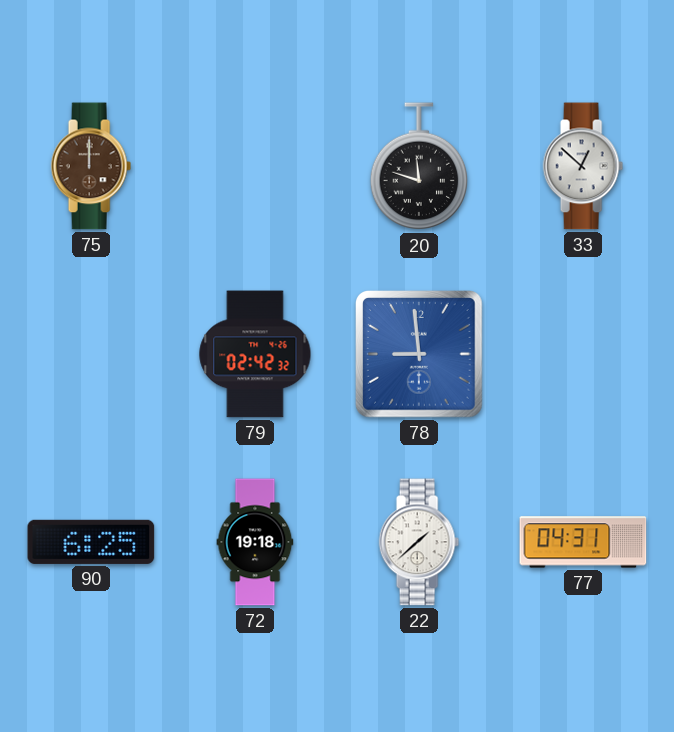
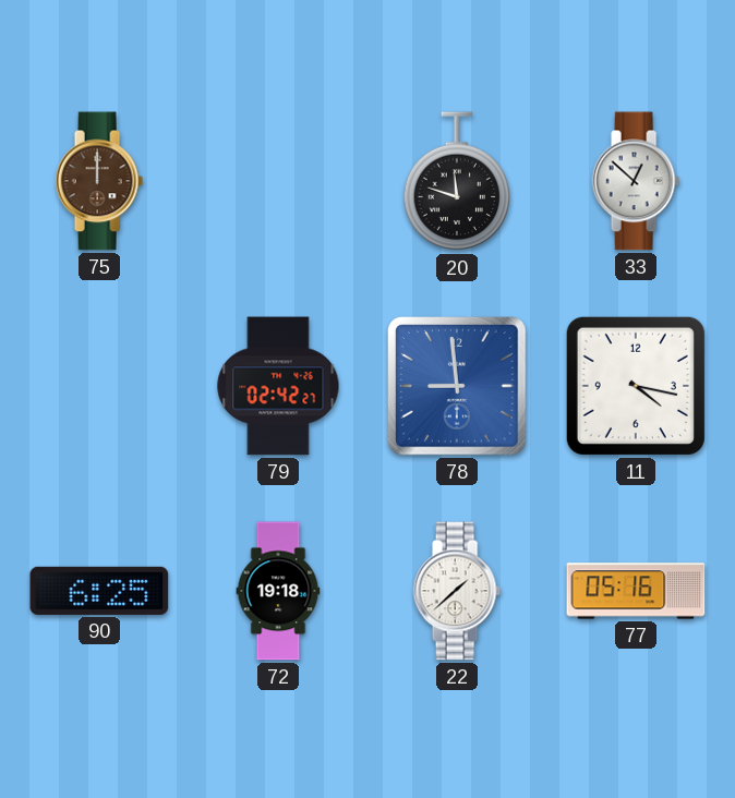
79: 02:42:32 -> 02:42:27
11: none -> 4:17
77: 04:31 -> 05:16
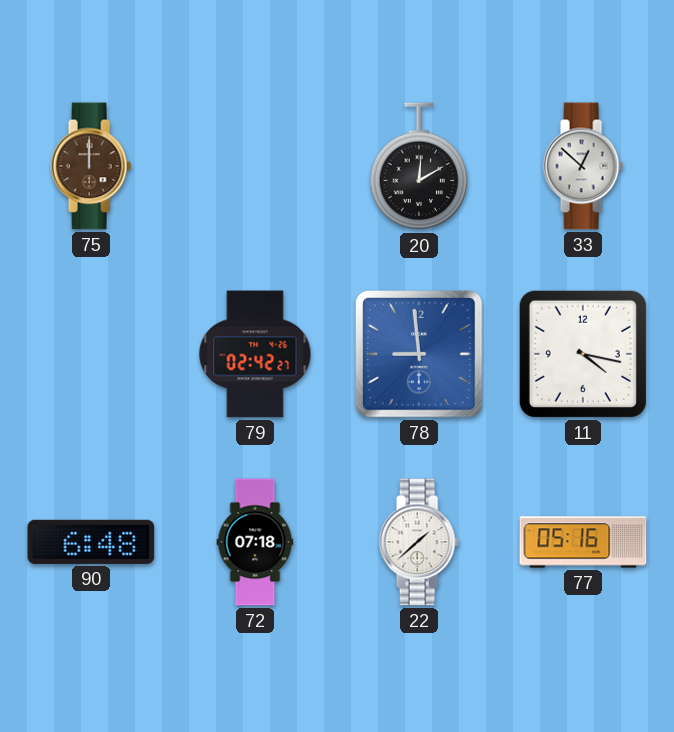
20: 11:48 -> 12:10
90: 6:25 -> 6:48
72: 19:18 -> 07:18
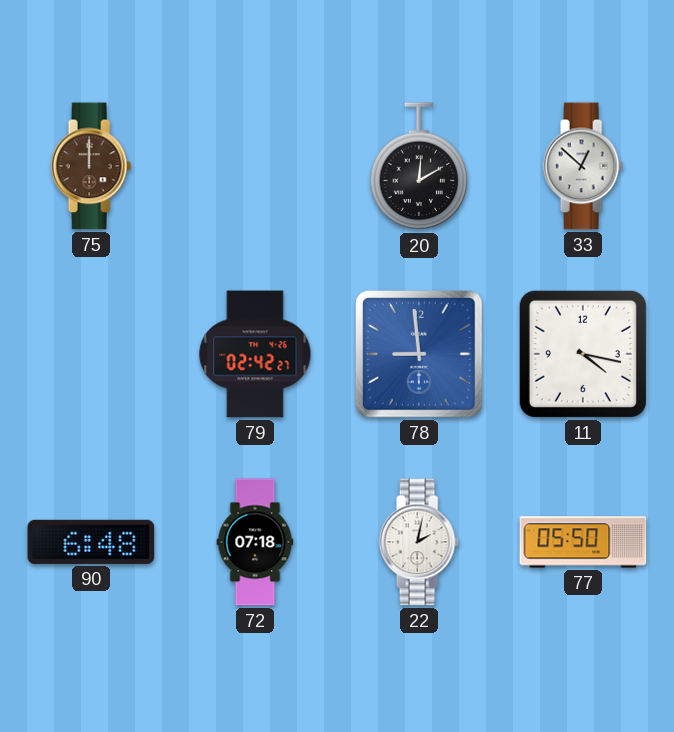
22: 1:38 -> 2:02
77: 05:16 -> 05:50
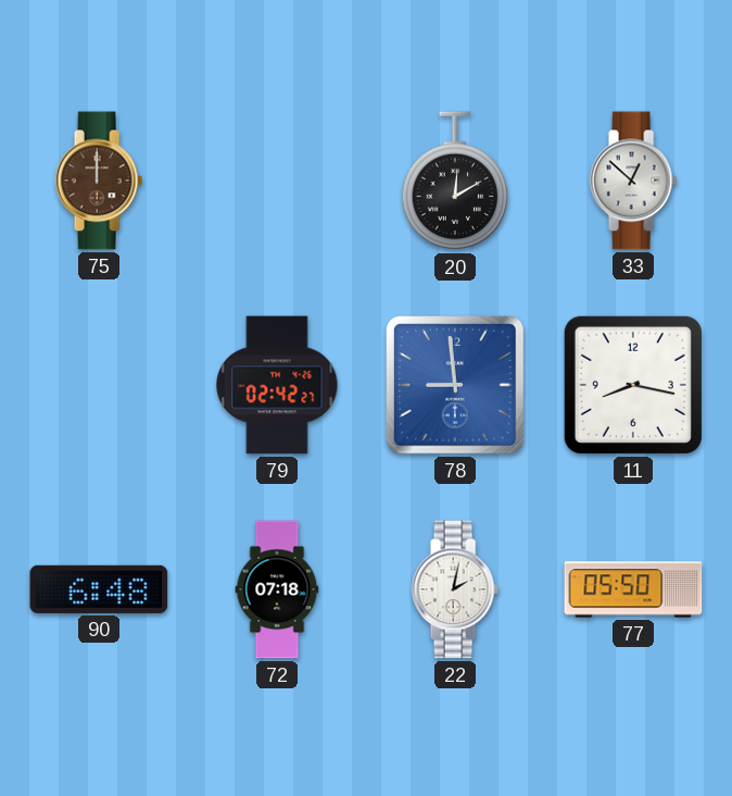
11: 4:17 -> 8:17
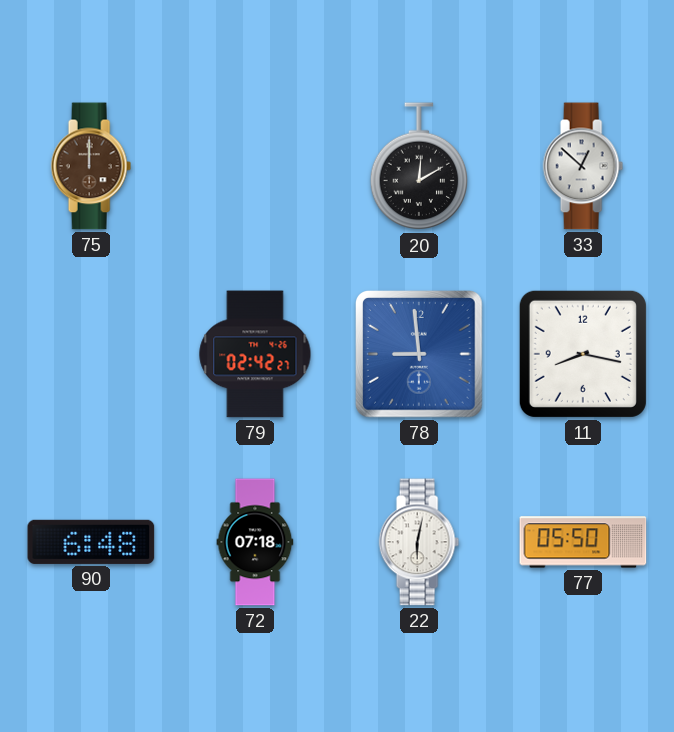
22: 2:02 -> 6:02
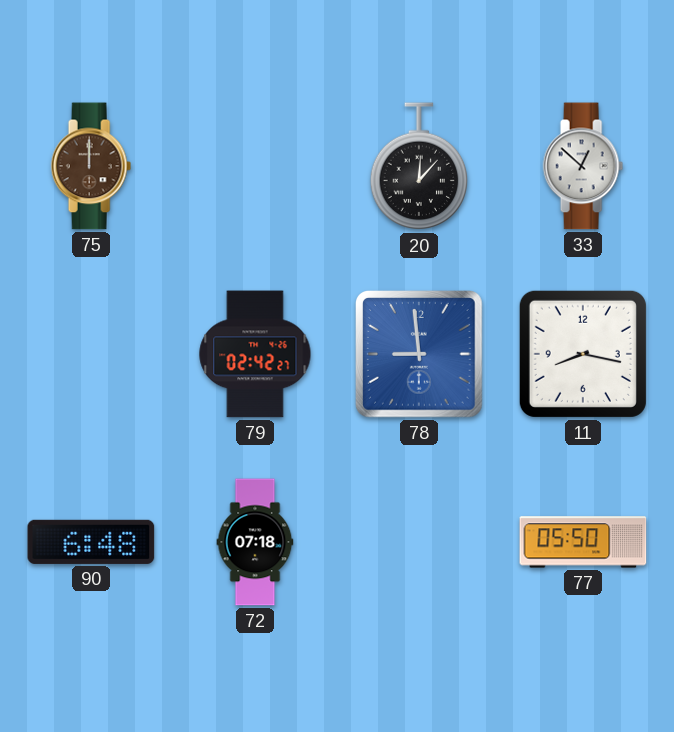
20: 12:10 -> 12:07
22: 6:02 -> none
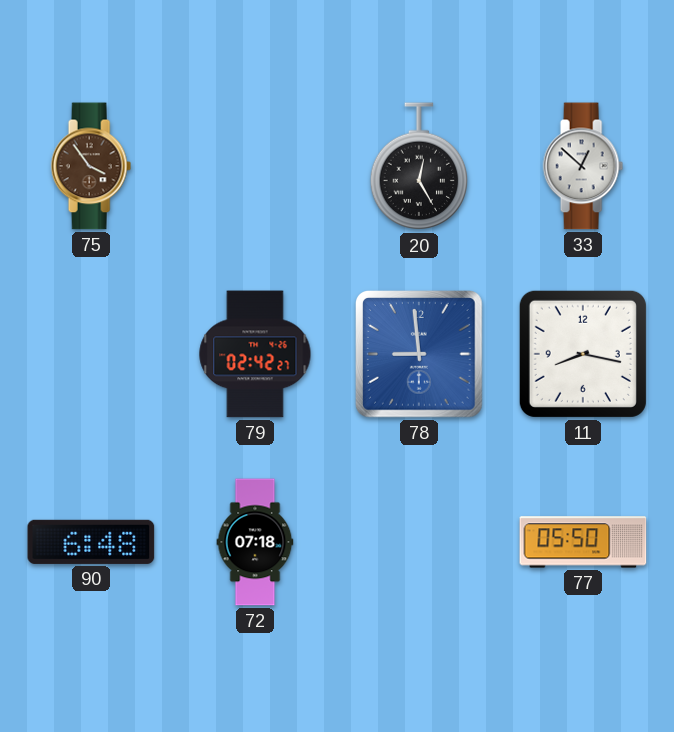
75: 12:00 -> 3:54
20: 12:07 -> 12:25
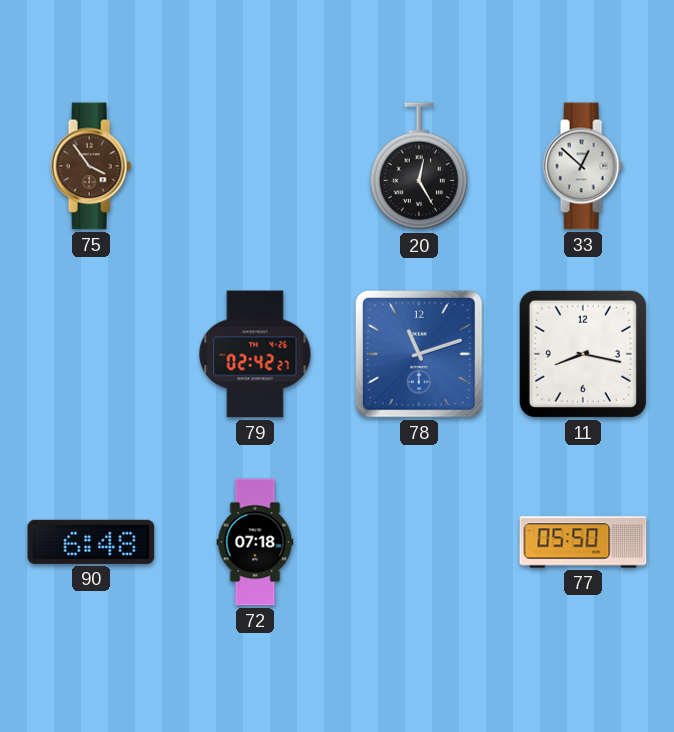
78: 8:59 -> 11:12
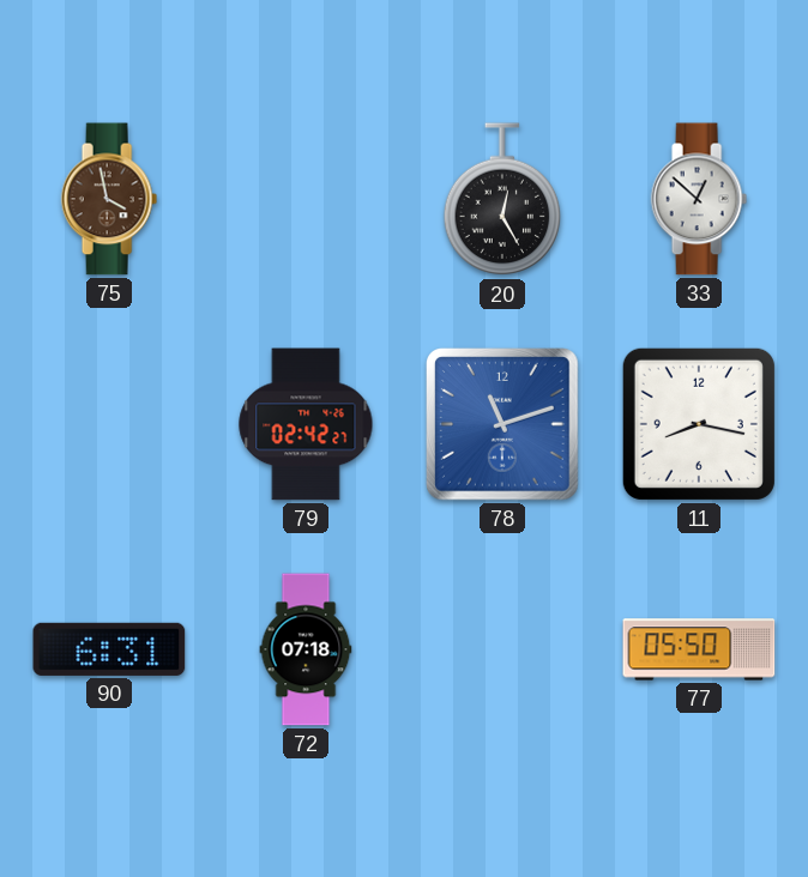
75: 3:54 -> 3:58
90: 6:48 -> 6:31
